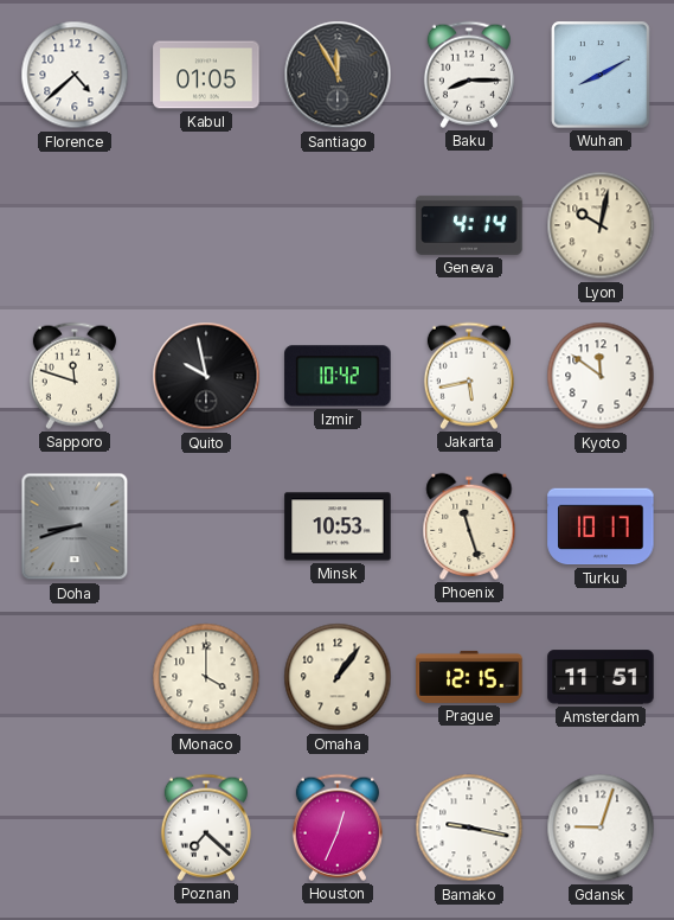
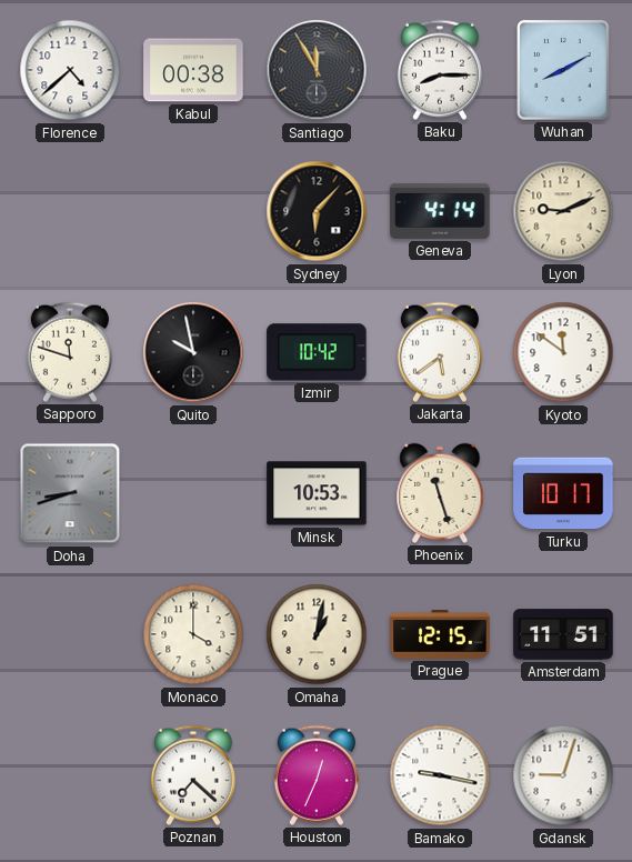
Kabul: 01:05 -> 00:38
Sydney: none -> 6:07
Lyon: 10:02 -> 9:11
Jakarta: 5:43 -> 5:39
Omaha: 1:06 -> 1:02
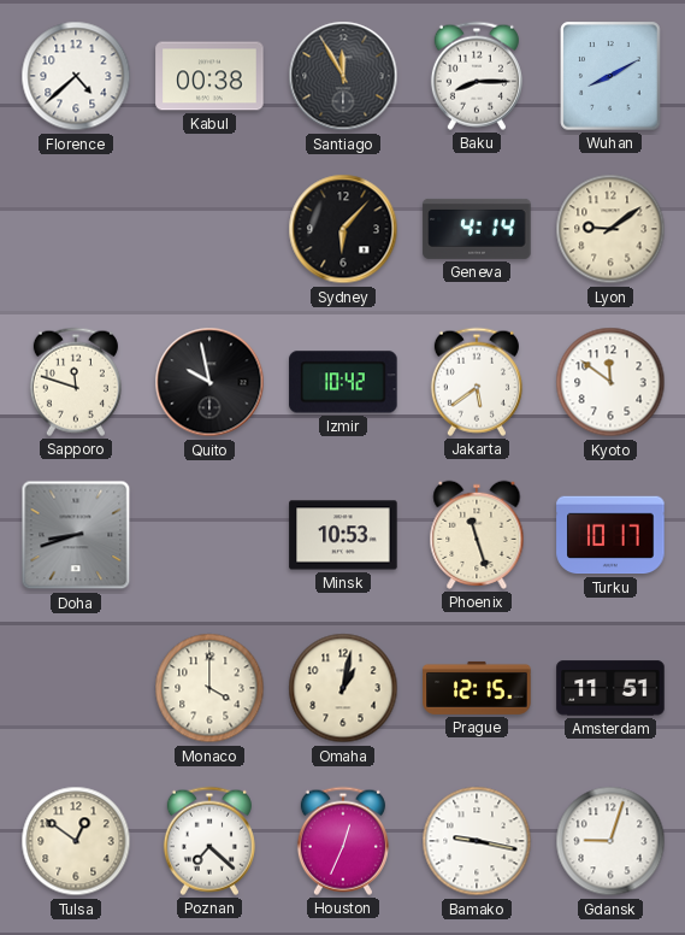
Lyon: 9:11 -> 9:09
Tulsa: none -> 12:51
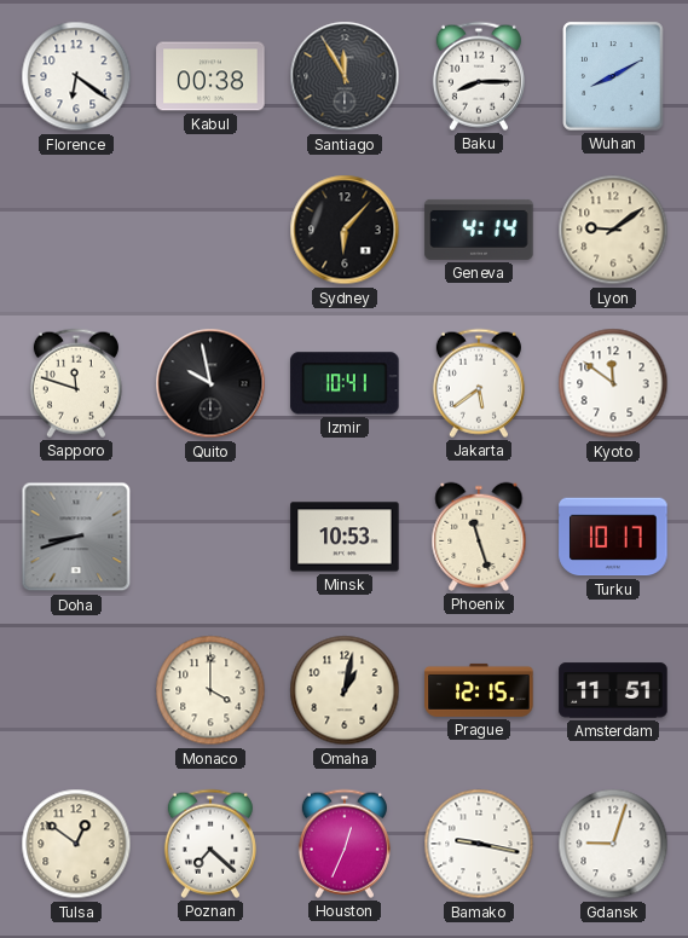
Florence: 4:38 -> 6:21
Izmir: 10:42 -> 10:41
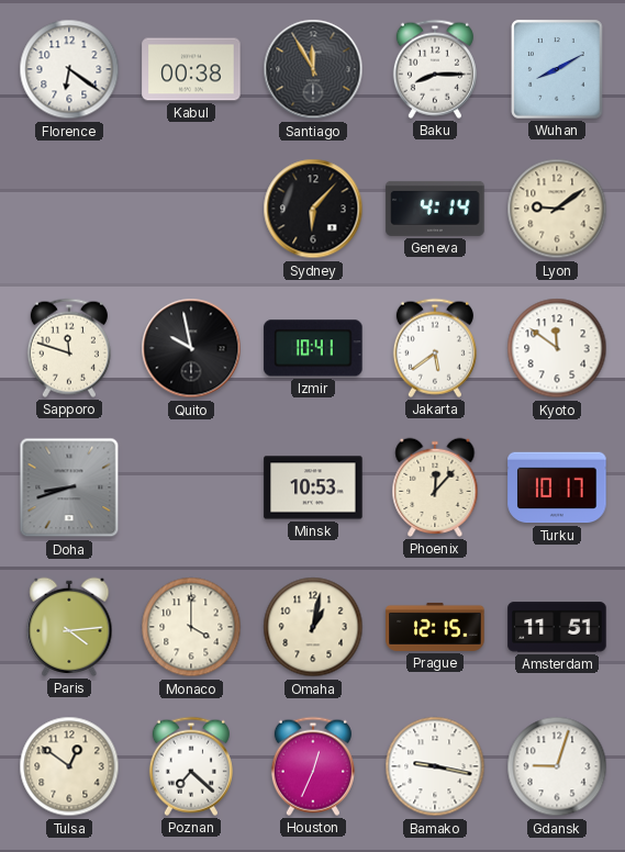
Phoenix: 11:27 -> 12:07
Paris: none -> 4:14
